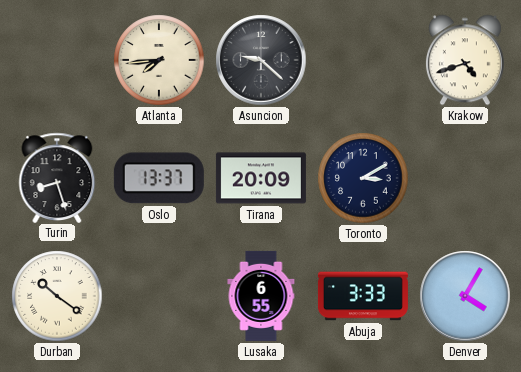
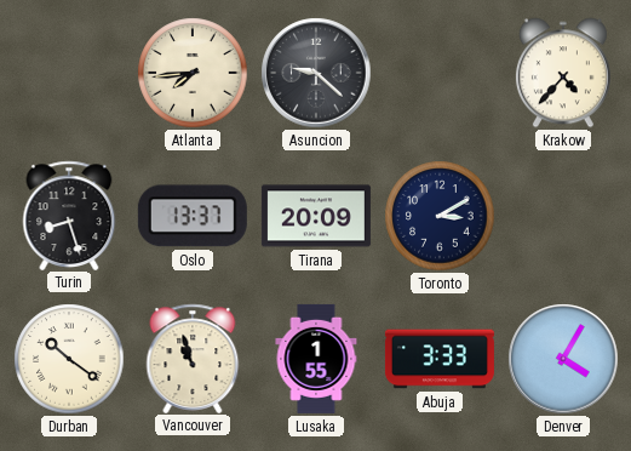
Krakow: 4:42 -> 4:37
Vancouver: none -> 10:57
Lusaka: 6:55 -> 1:55
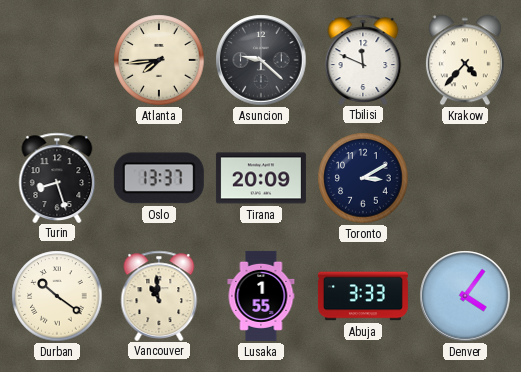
Tbilisi: none -> 11:49
Vancouver: 10:57 -> 10:59
Denver: 4:05 -> 4:06
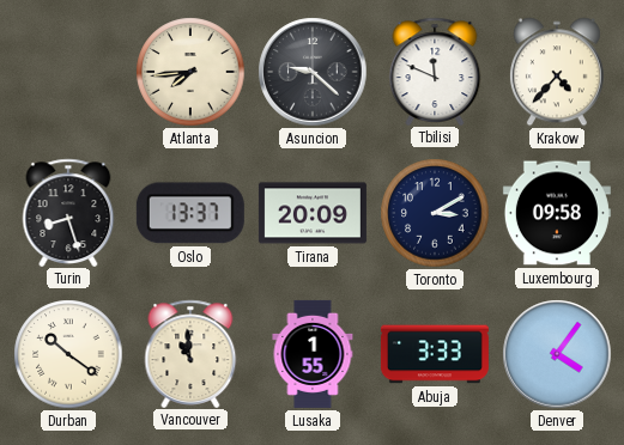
Luxembourg: none -> 09:58
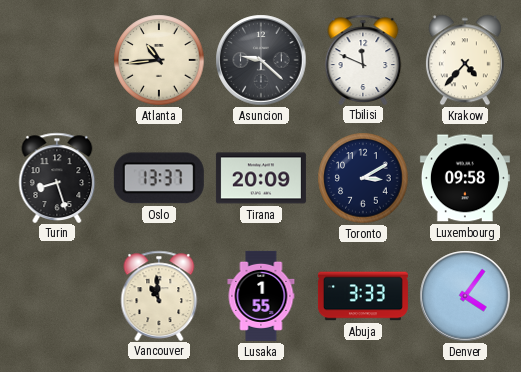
Atlanta: 7:44 -> 10:44
Durban: 10:21 -> none
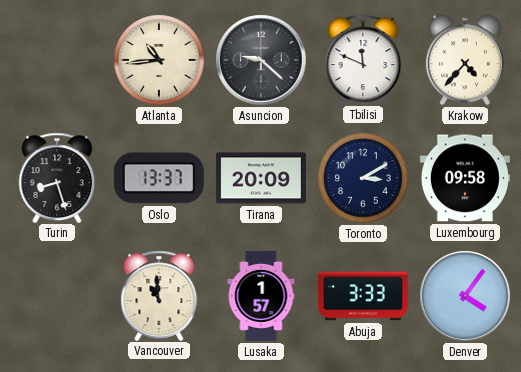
Lusaka: 1:55 -> 1:57
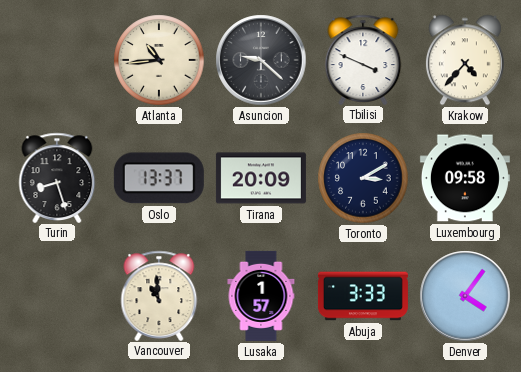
Tbilisi: 11:49 -> 3:49
